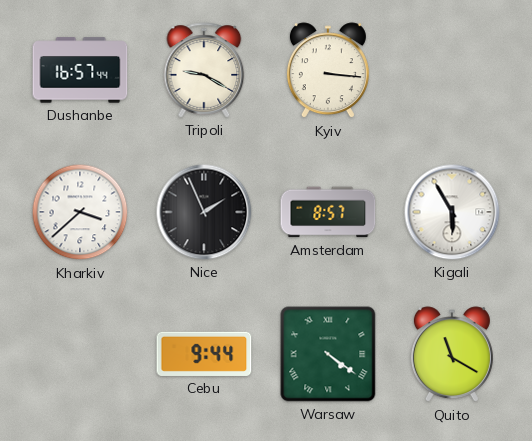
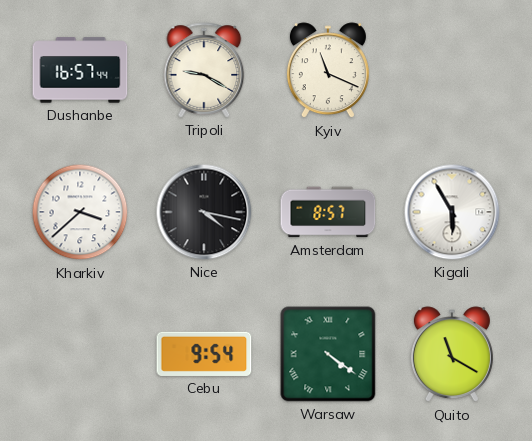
Kyiv: 3:16 -> 11:19
Nice: 1:56 -> 4:17
Cebu: 9:44 -> 9:54
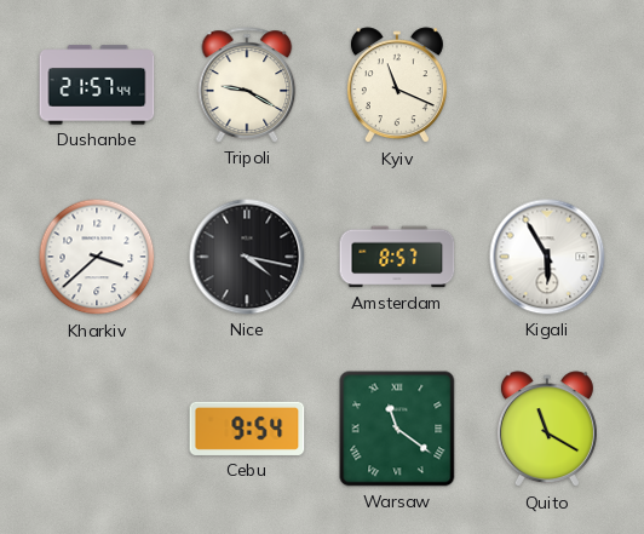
Dushanbe: 16:57 -> 21:57
Warsaw: 4:21 -> 11:21
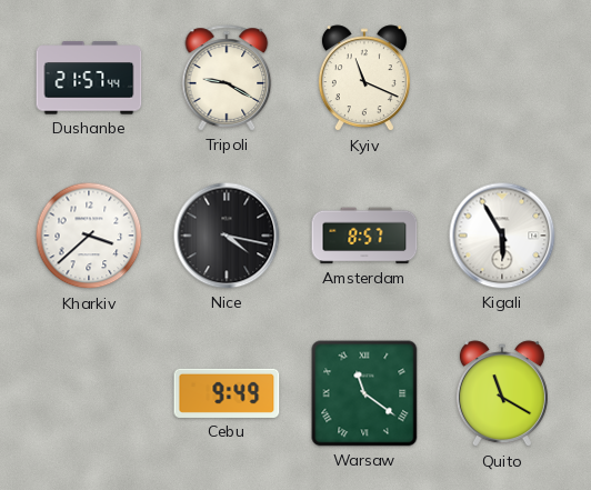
Cebu: 9:54 -> 9:49
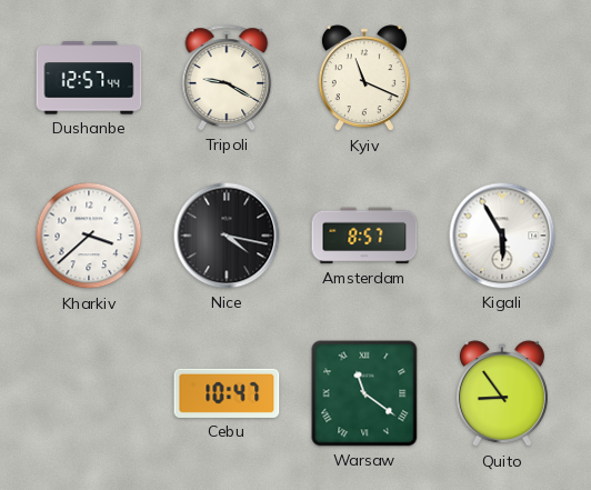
Dushanbe: 21:57 -> 12:57
Cebu: 9:49 -> 10:47
Quito: 11:20 -> 8:54
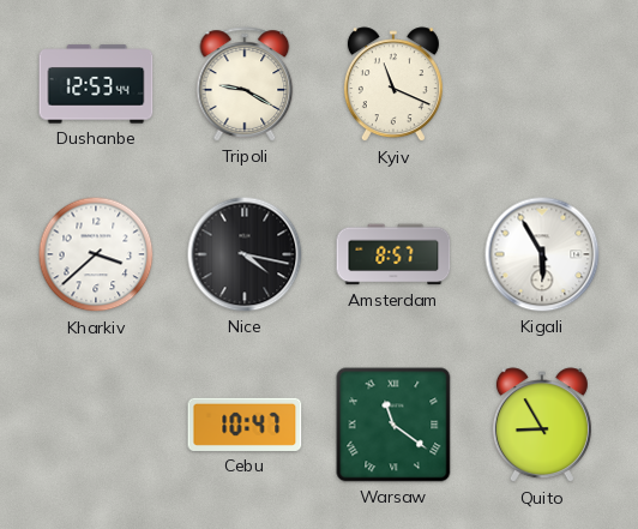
Dushanbe: 12:57 -> 12:53
Quito: 8:54 -> 8:55
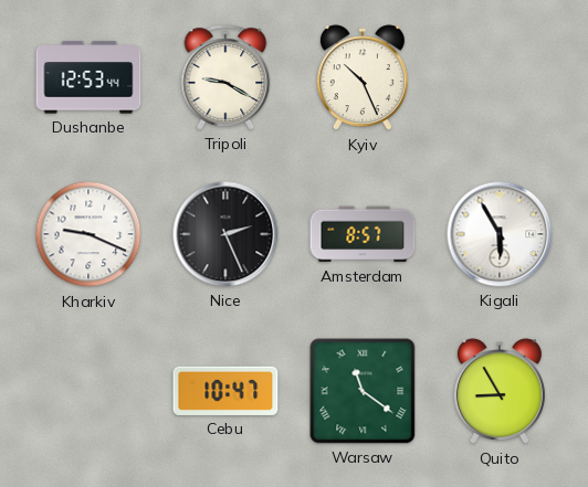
Kyiv: 11:19 -> 10:26
Kharkiv: 3:38 -> 9:19
Nice: 4:17 -> 2:26
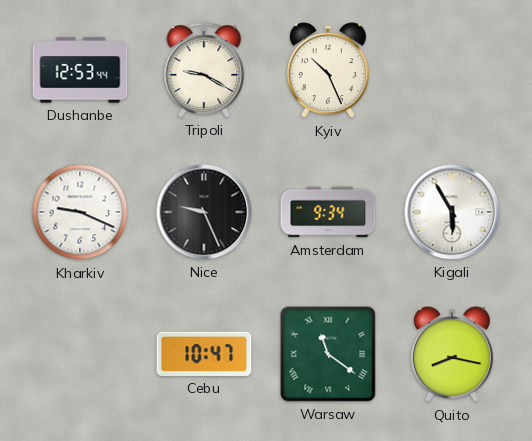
Nice: 2:26 -> 9:26
Amsterdam: 8:57 -> 9:34
Quito: 8:55 -> 8:17
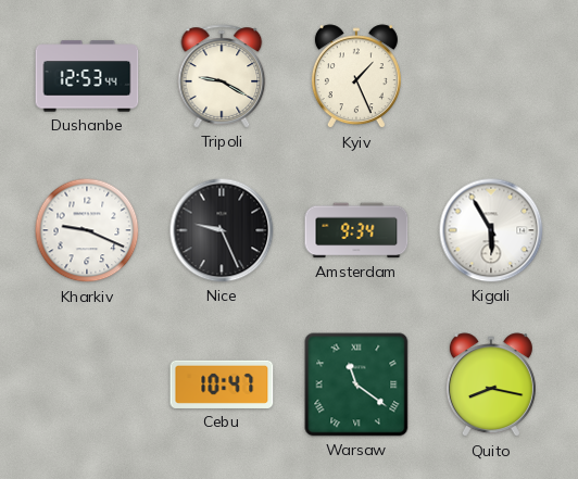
Kyiv: 10:26 -> 1:26
